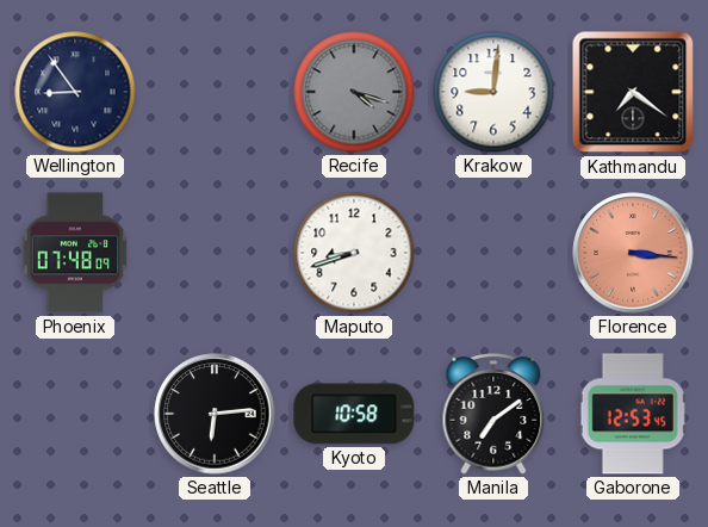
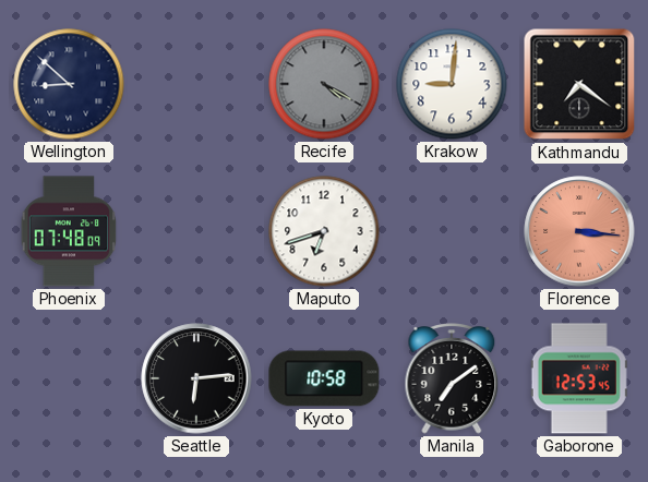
Wellington: 8:54 -> 8:52
Recife: 4:18 -> 4:20
Maputo: 8:42 -> 6:42
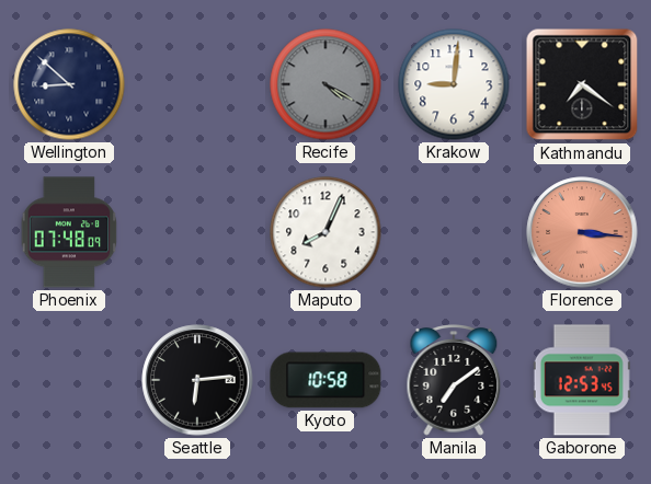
Maputo: 6:42 -> 8:04
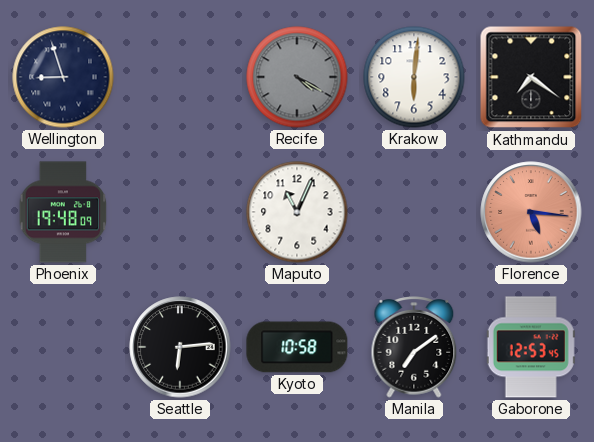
Wellington: 8:52 -> 8:57
Krakow: 9:01 -> 6:01
Phoenix: 07:48 -> 19:48
Maputo: 8:04 -> 11:04
Florence: 3:16 -> 5:16
